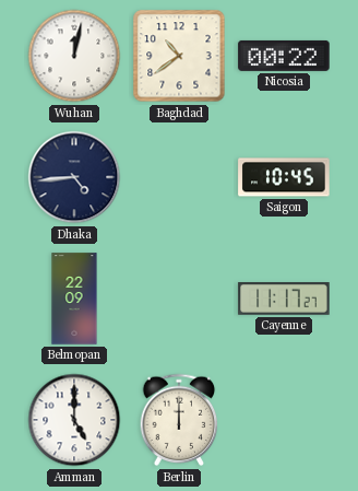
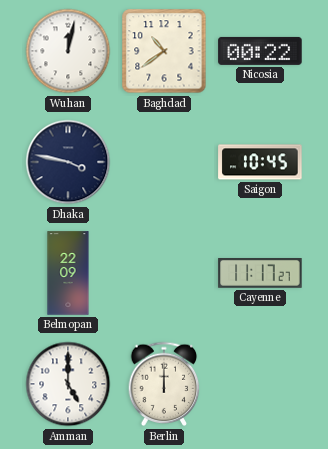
Dhaka: 4:44 -> 3:47
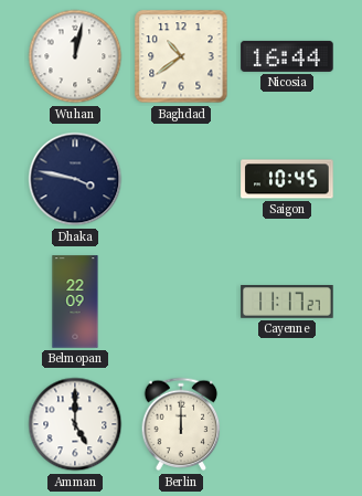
Nicosia: 00:22 -> 16:44
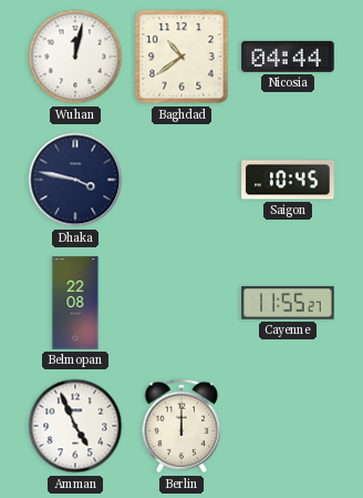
Nicosia: 16:44 -> 04:44
Belmopan: 22:09 -> 22:08
Cayenne: 11:17 -> 11:55
Amman: 5:00 -> 4:56
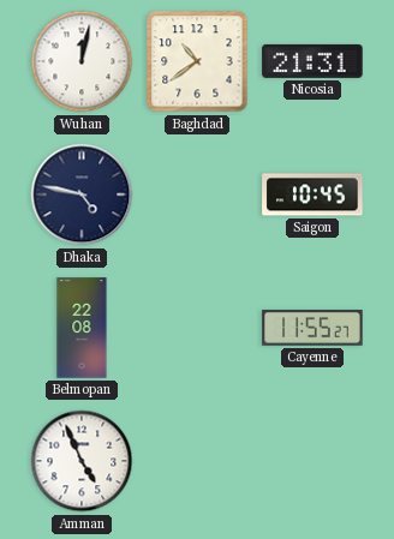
Nicosia: 04:44 -> 21:31
Dhaka: 3:47 -> 4:47
Berlin: 12:00 -> none
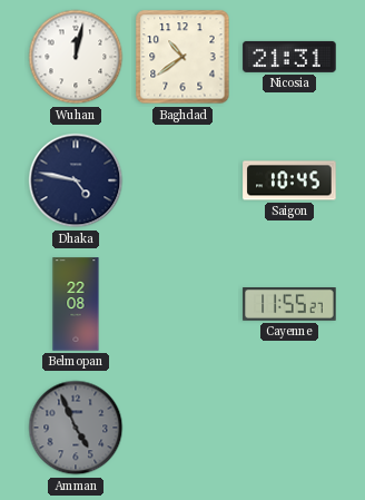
Amman dial: white -> grey
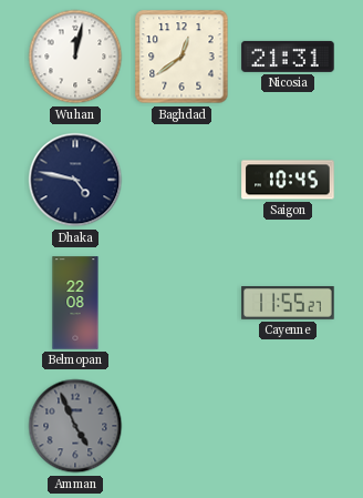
Baghdad: 10:39 -> 12:39
